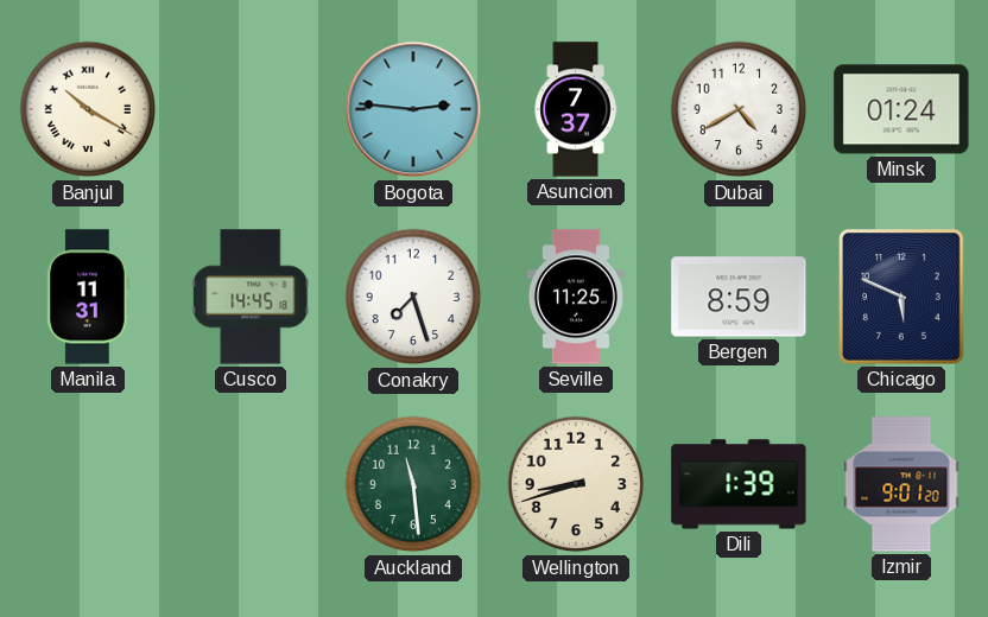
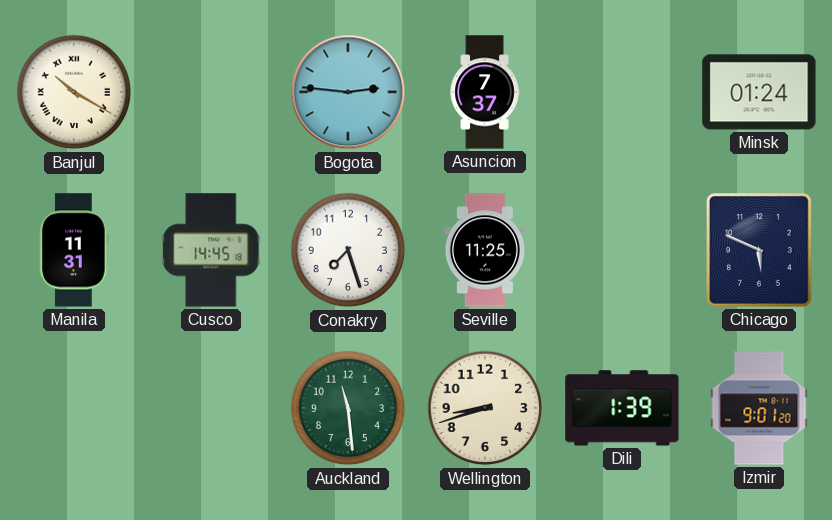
Dubai: 4:40 -> none
Bergen: 8:59 -> none
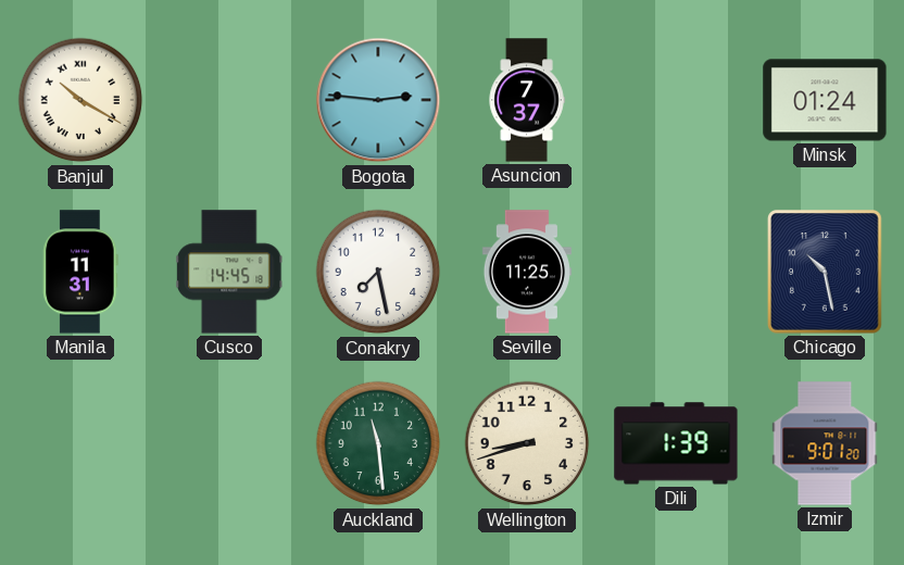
Conakry: 7:27 -> 7:28
Chicago: 5:49 -> 10:28
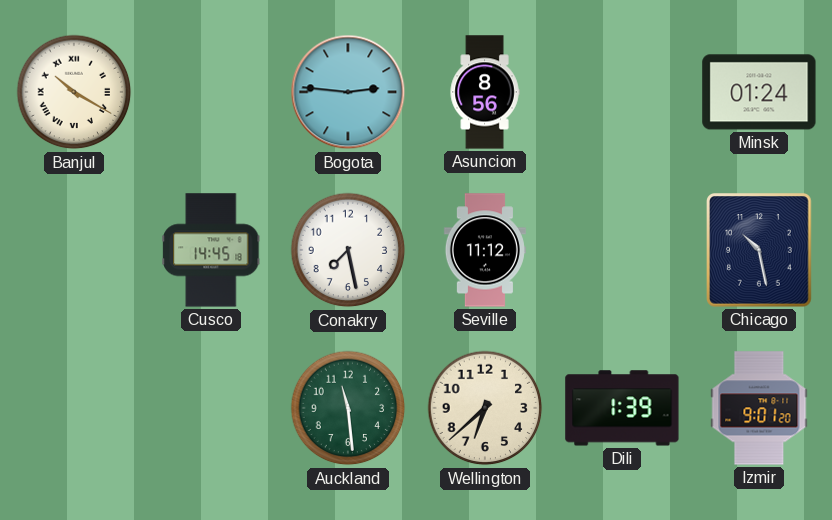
Asuncion: 7:37 -> 8:56
Manila: 11:31 -> none
Seville: 11:25 -> 11:12
Wellington: 8:42 -> 6:38
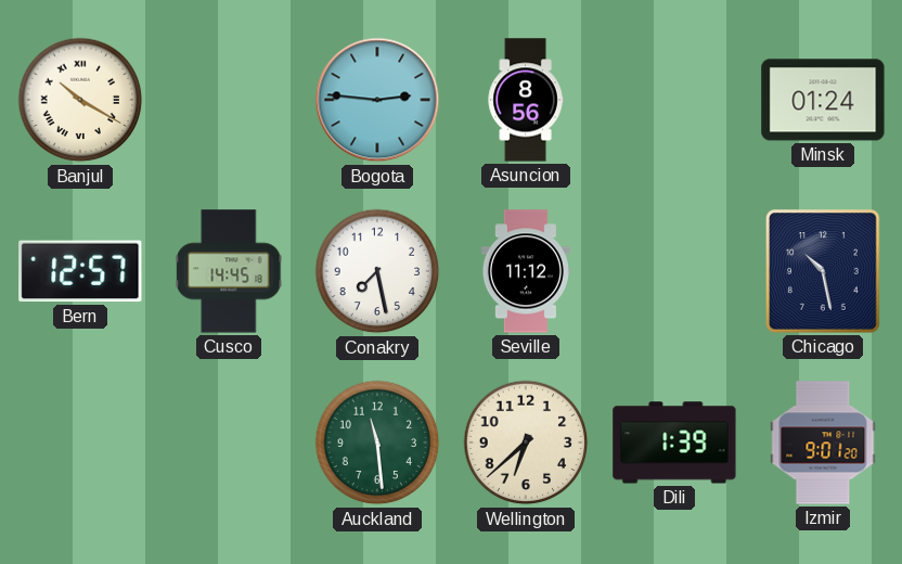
Bern: none -> 12:57
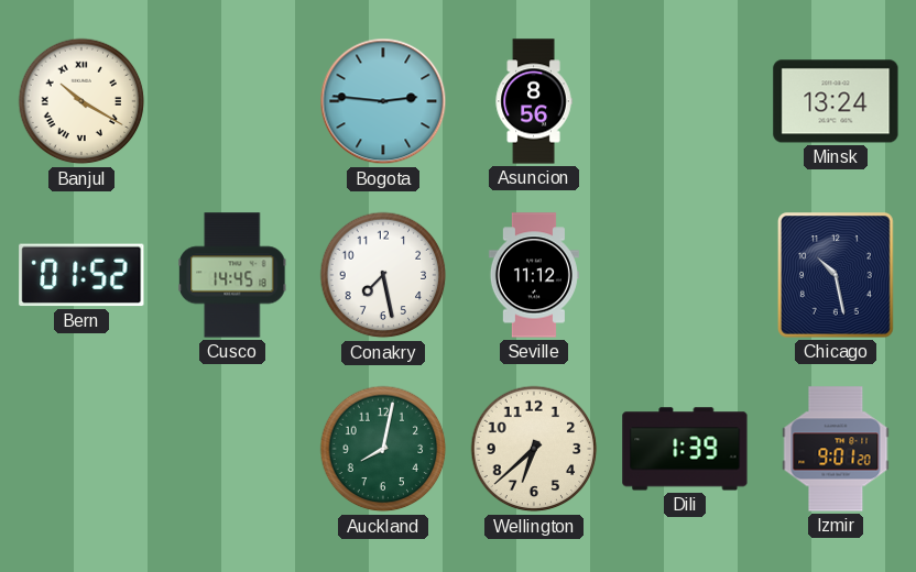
Minsk: 01:24 -> 13:24
Bern: 12:57 -> 01:52
Auckland: 11:29 -> 8:02
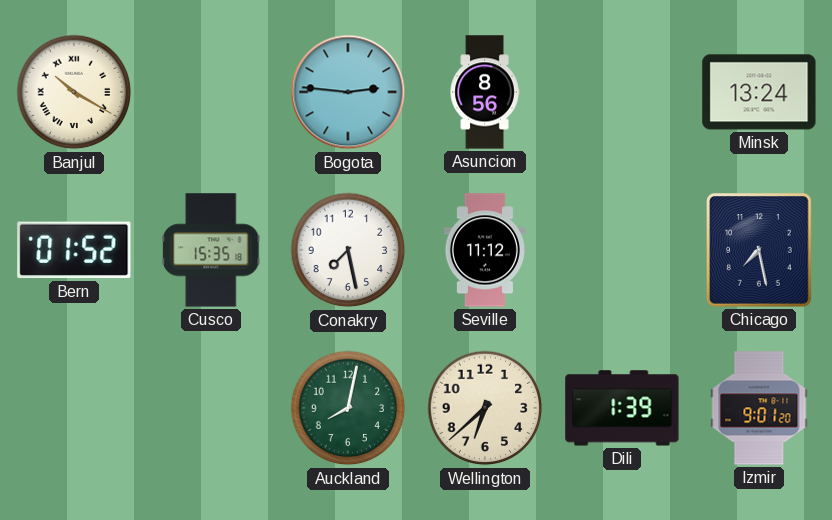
Cusco: 14:45 -> 15:35
Chicago: 10:28 -> 7:28
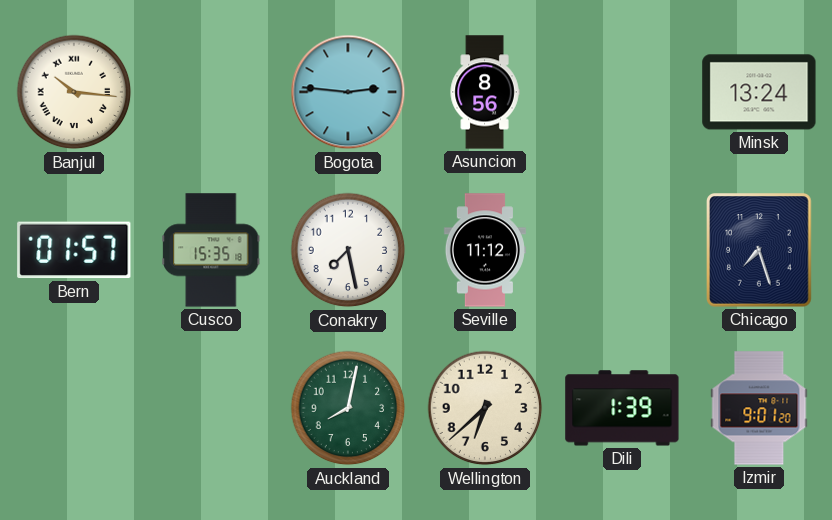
Banjul: 10:20 -> 10:16
Bern: 01:52 -> 01:57
Chicago: 7:28 -> 7:27
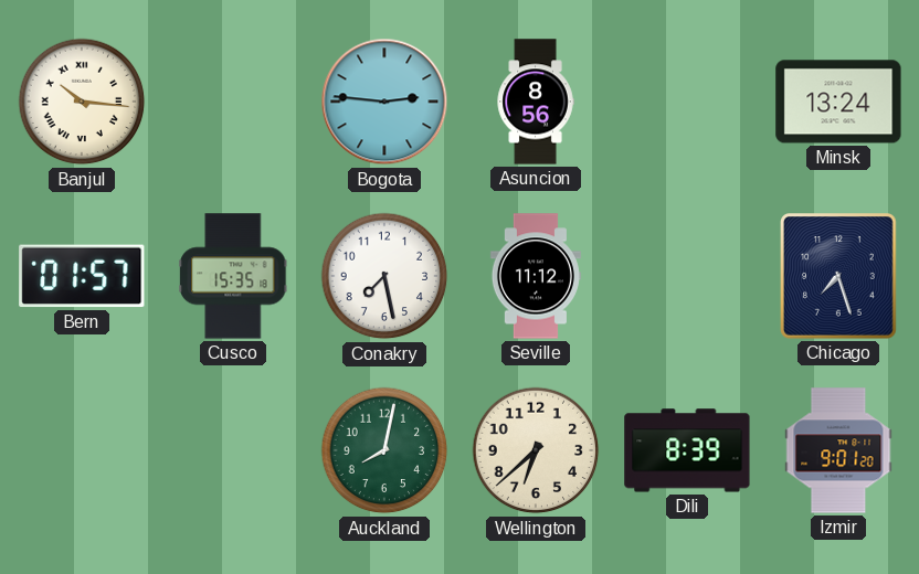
Dili: 1:39 -> 8:39
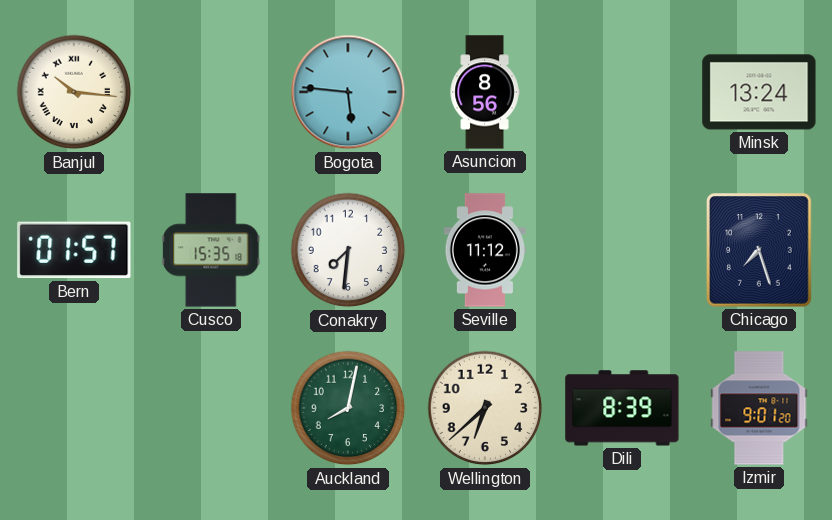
Bogota: 2:46 -> 5:46
Conakry: 7:28 -> 7:31
